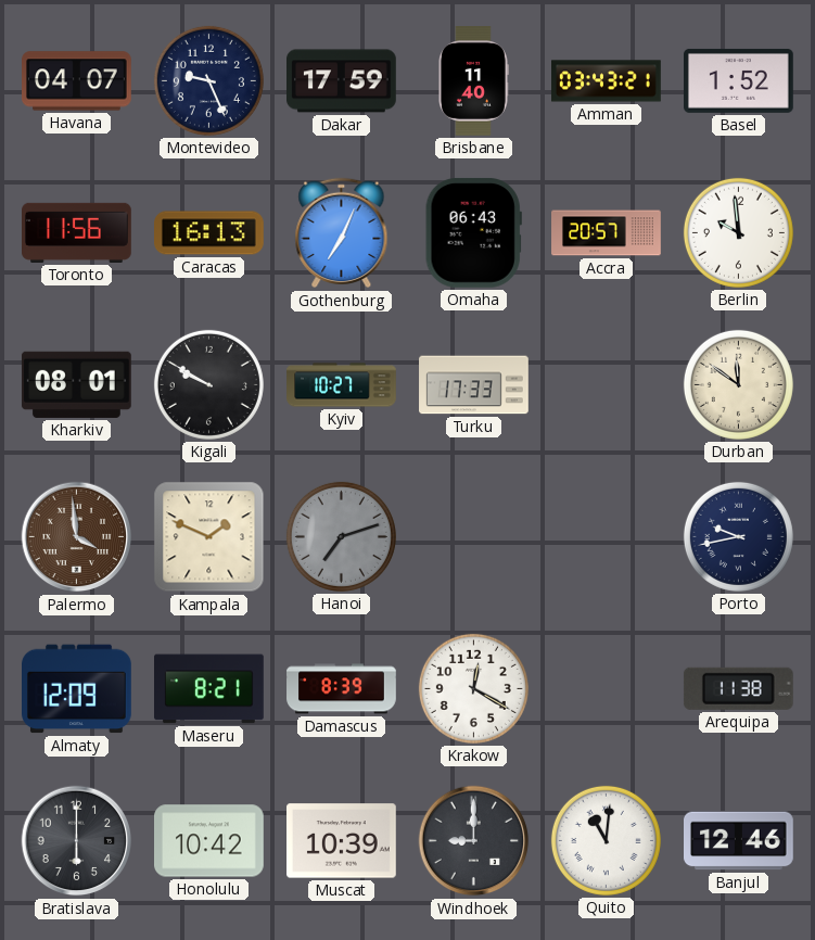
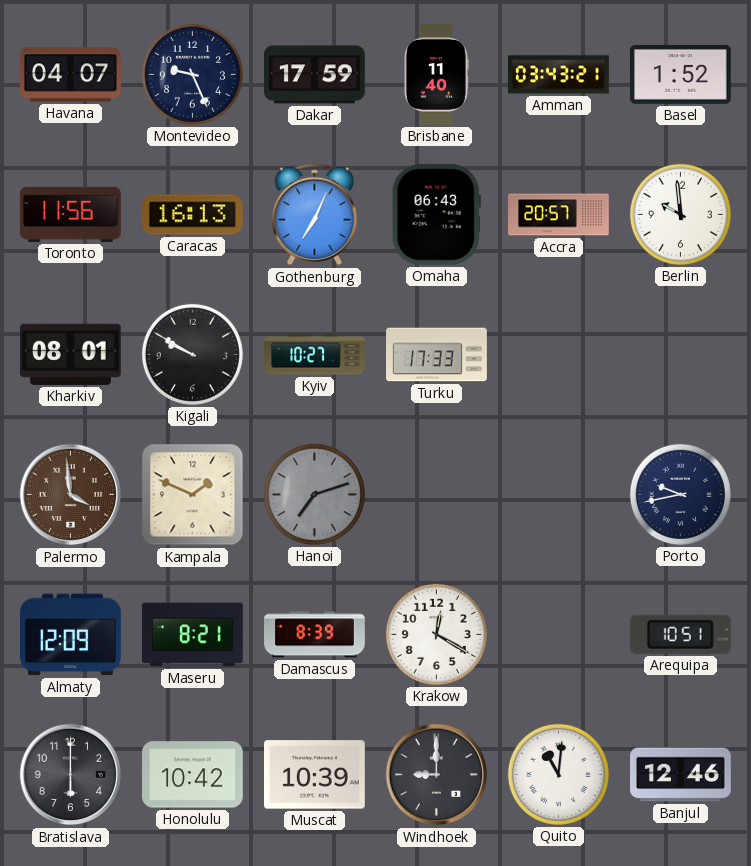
Durban: 11:51 -> none
Arequipa: 11:38 -> 10:51
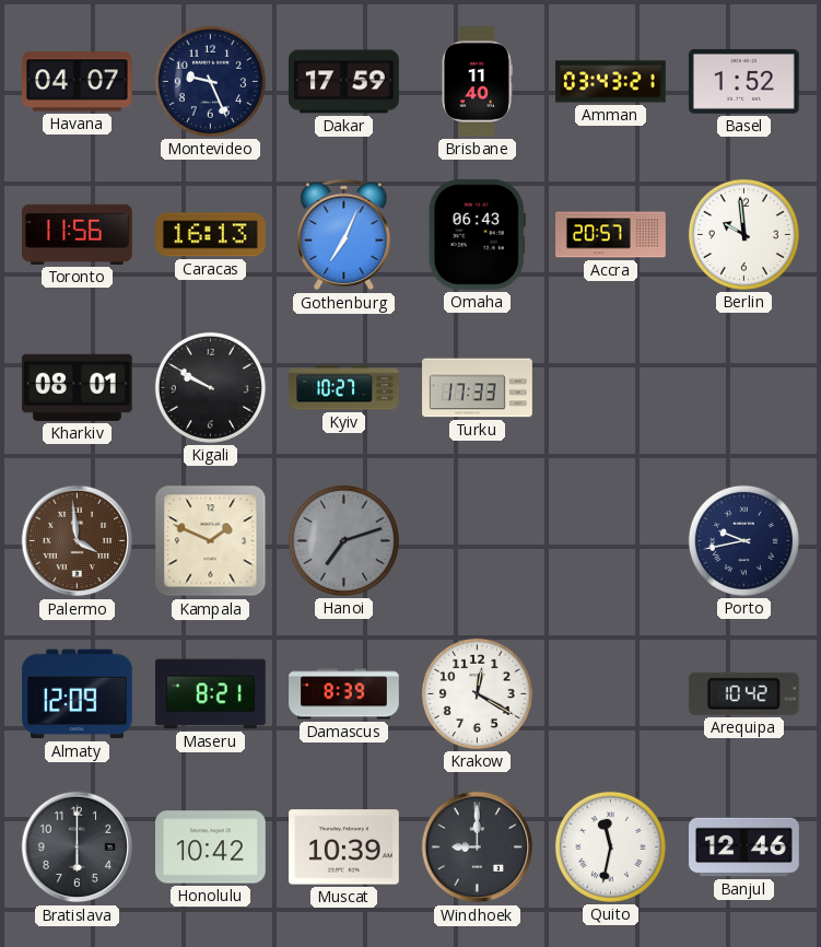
Arequipa: 10:51 -> 10:42
Quito: 11:01 -> 11:32
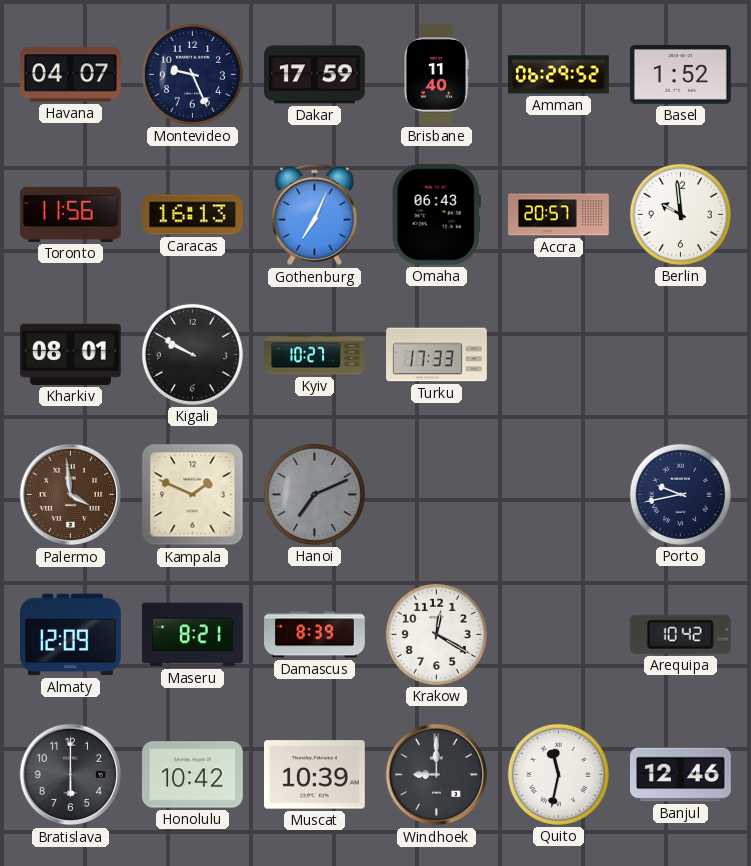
Amman: 03:43 -> 06:29
Hanoi: 7:12 -> 7:11
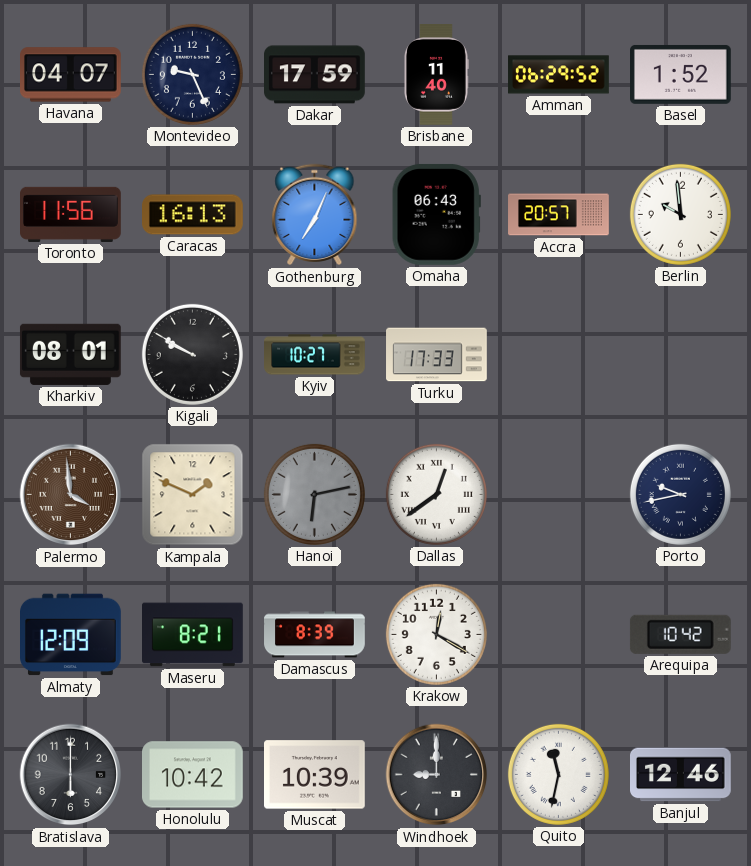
Hanoi: 7:11 -> 6:13
Dallas: none -> 12:39
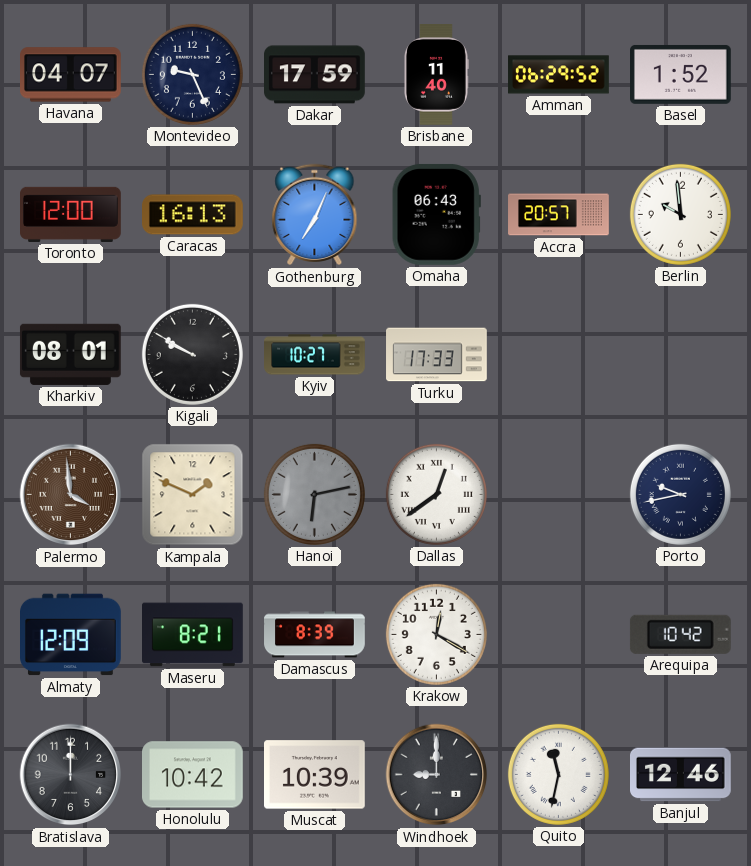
Toronto: 11:56 -> 12:00
Bratislava: 6:00 -> 12:00
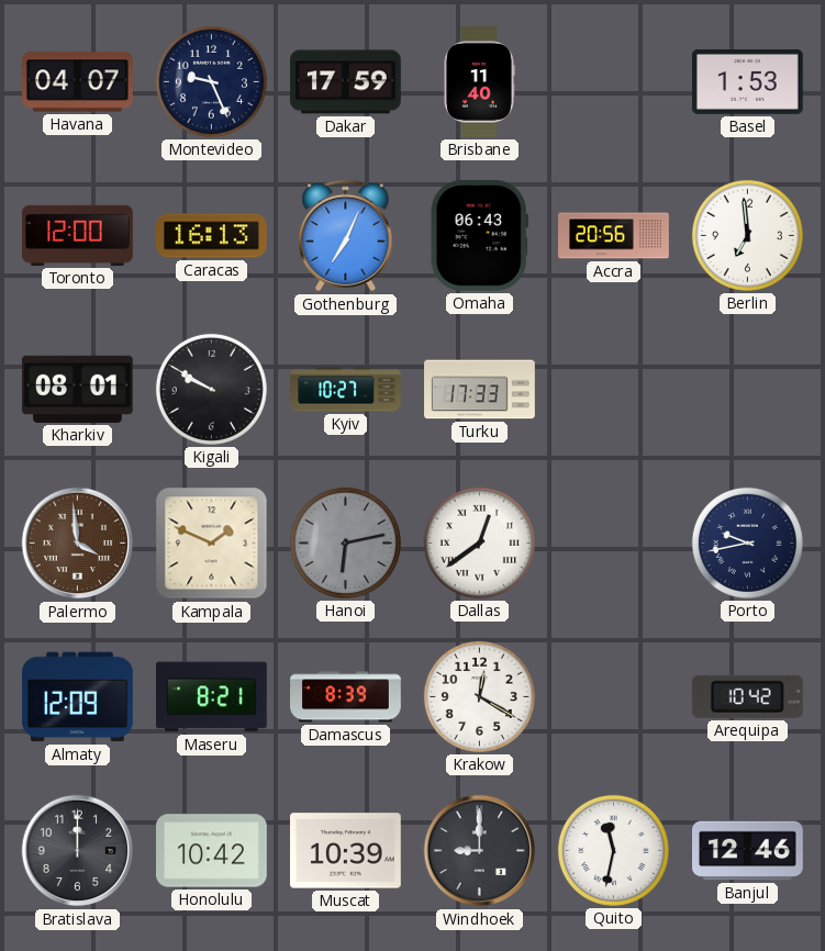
Amman: 06:29 -> none
Basel: 1:52 -> 1:53
Accra: 20:57 -> 20:56
Berlin: 9:59 -> 6:59
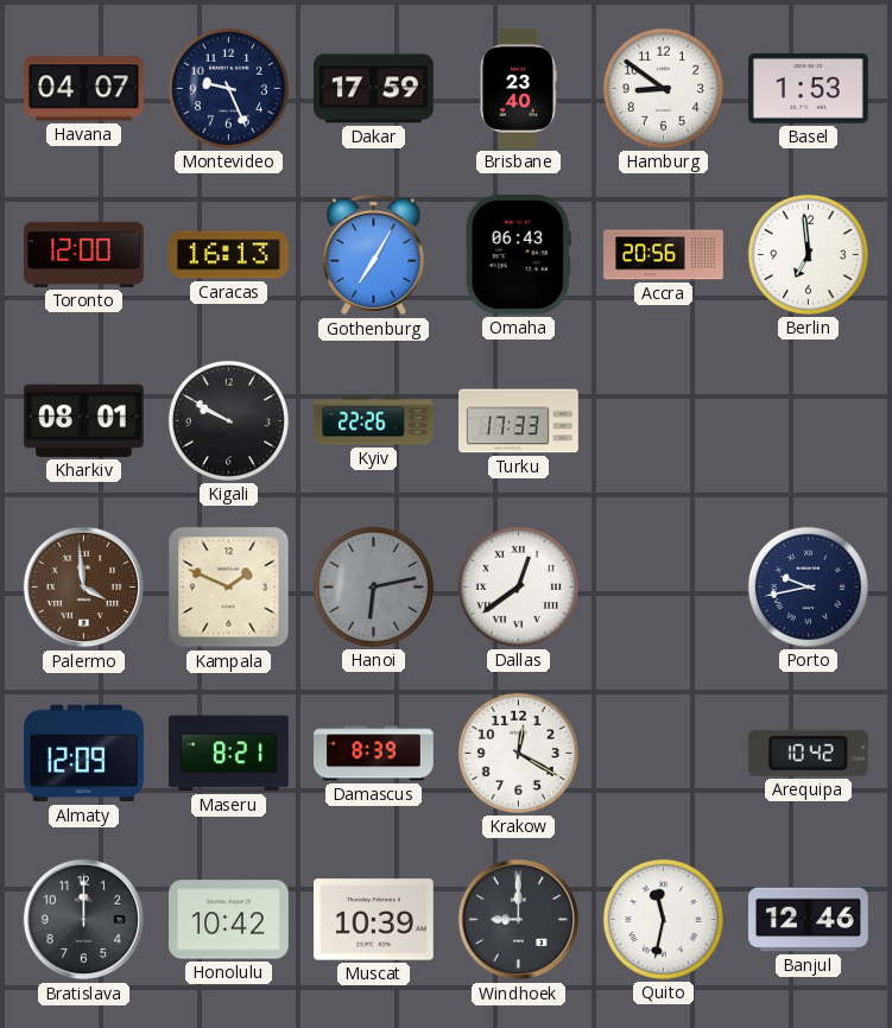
Brisbane: 11:40 -> 23:40
Hamburg: none -> 8:51
Gothenburg: 7:04 -> 7:05
Kyiv: 10:27 -> 22:26
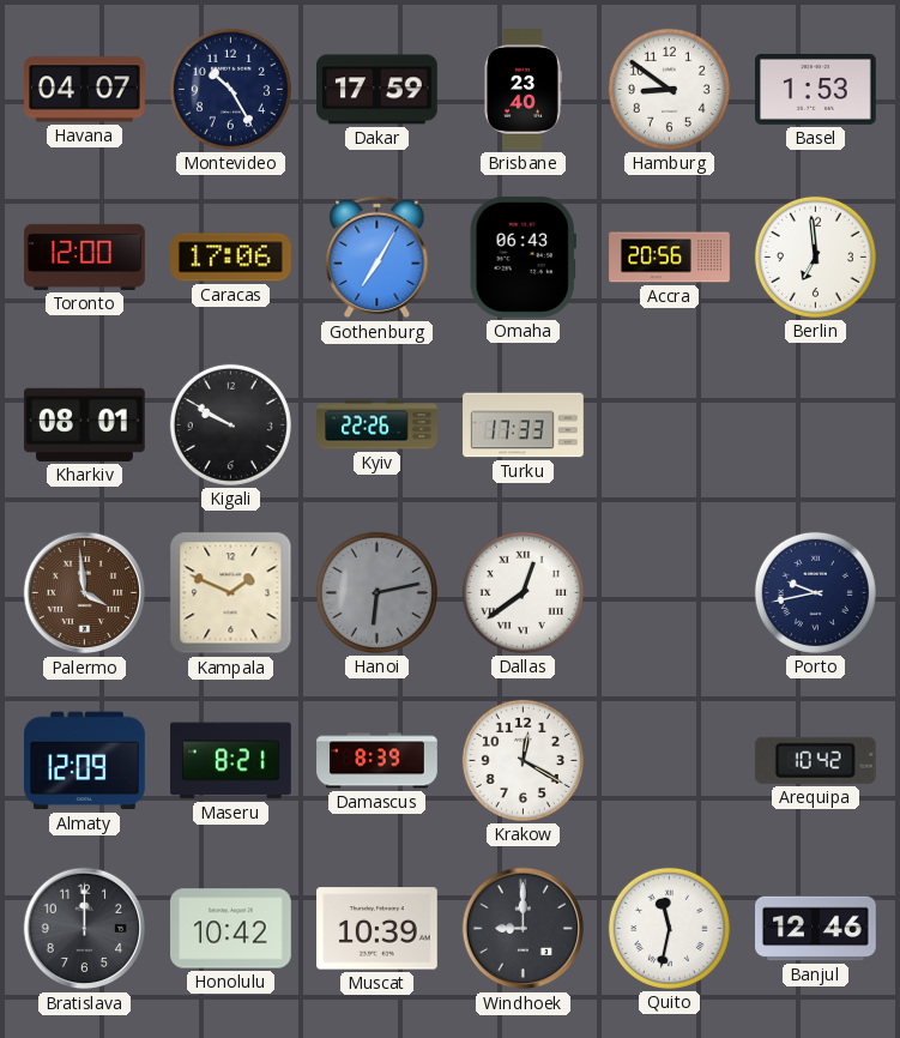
Montevideo: 9:26 -> 10:25
Caracas: 16:13 -> 17:06
